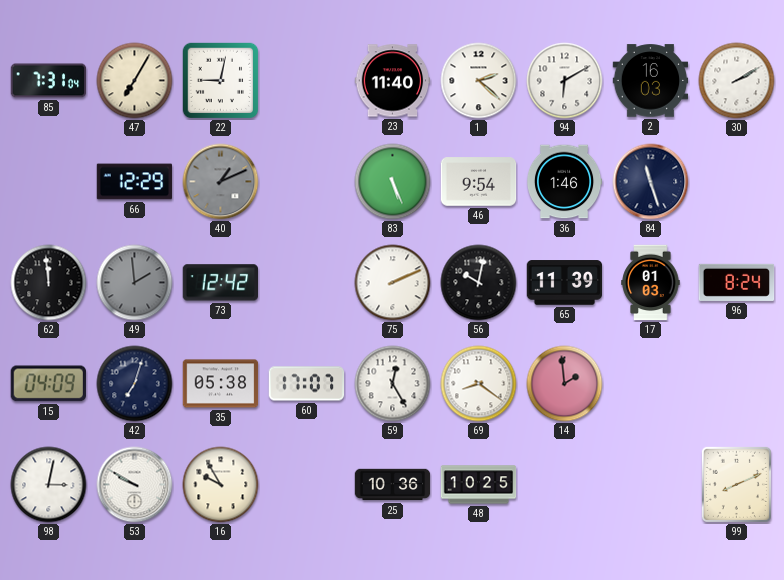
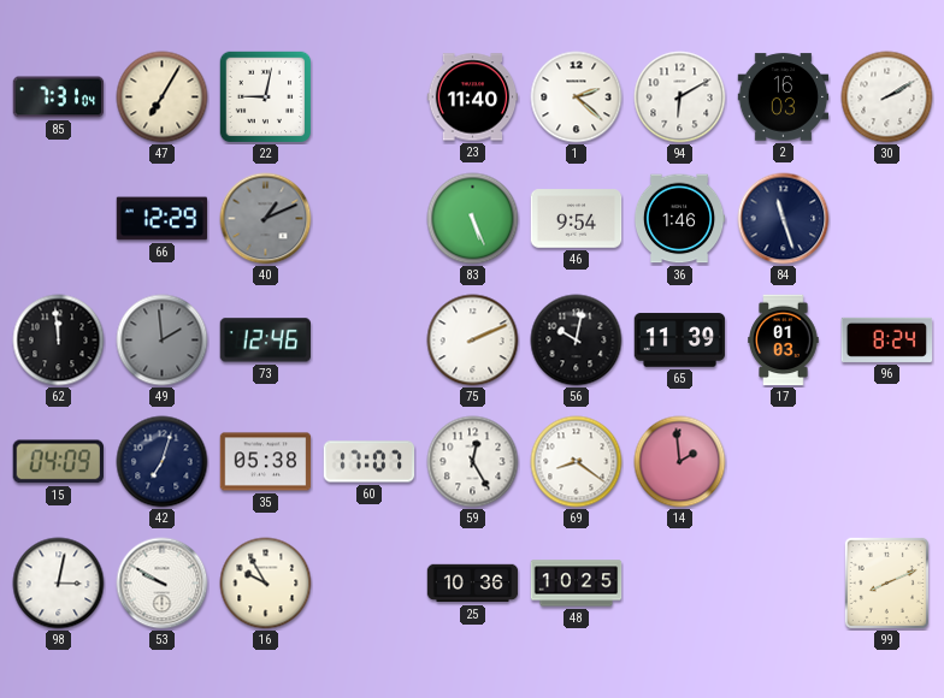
73: 12:42 -> 12:46
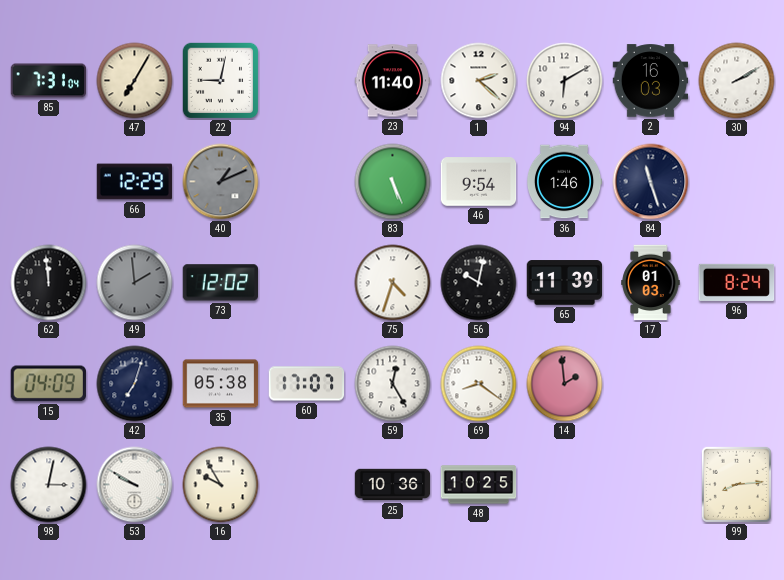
73: 12:46 -> 12:02
75: 2:11 -> 4:33
99: 8:11 -> 8:14
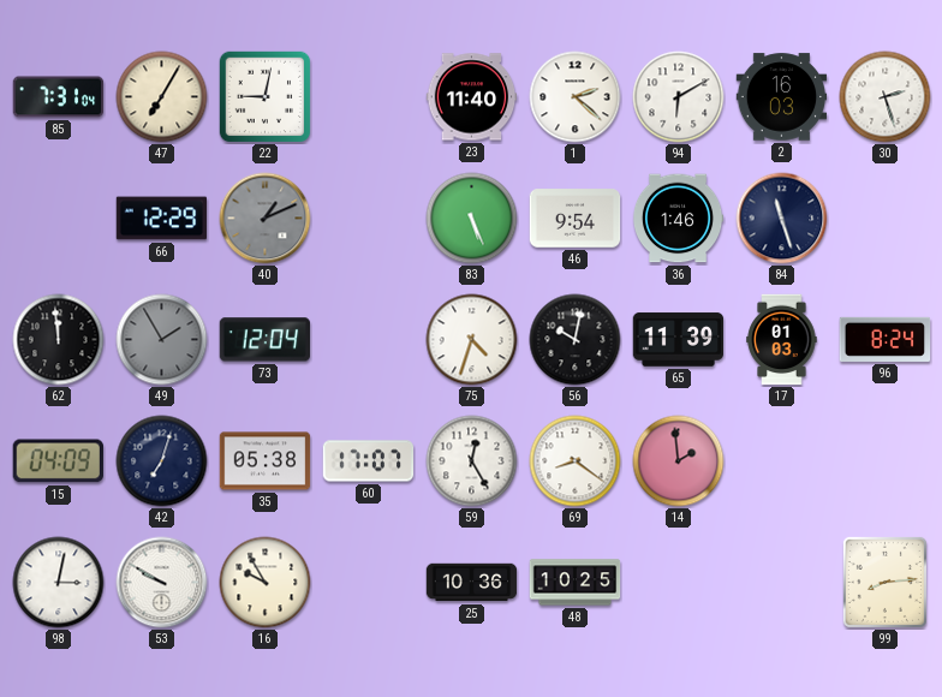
30: 2:10 -> 2:27
49: 1:59 -> 1:55
73: 12:02 -> 12:04
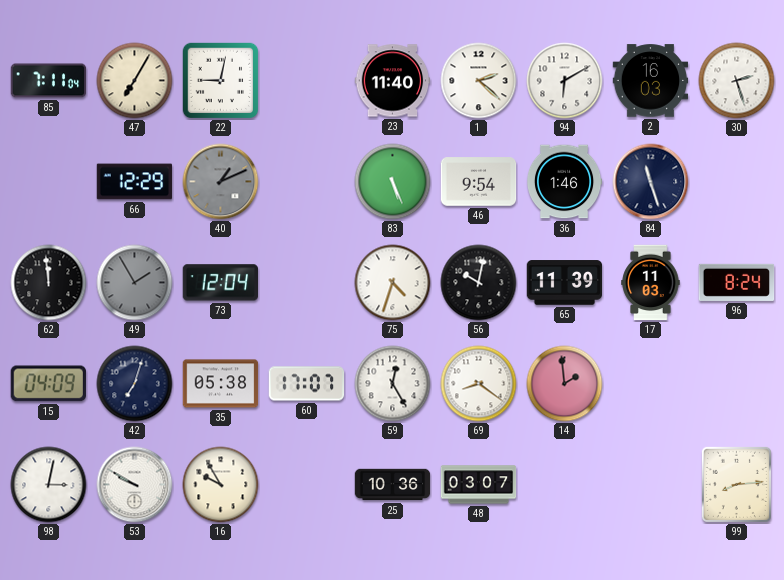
85: 7:31 -> 7:11
17: 01:03 -> 11:03
48: 10:25 -> 03:07
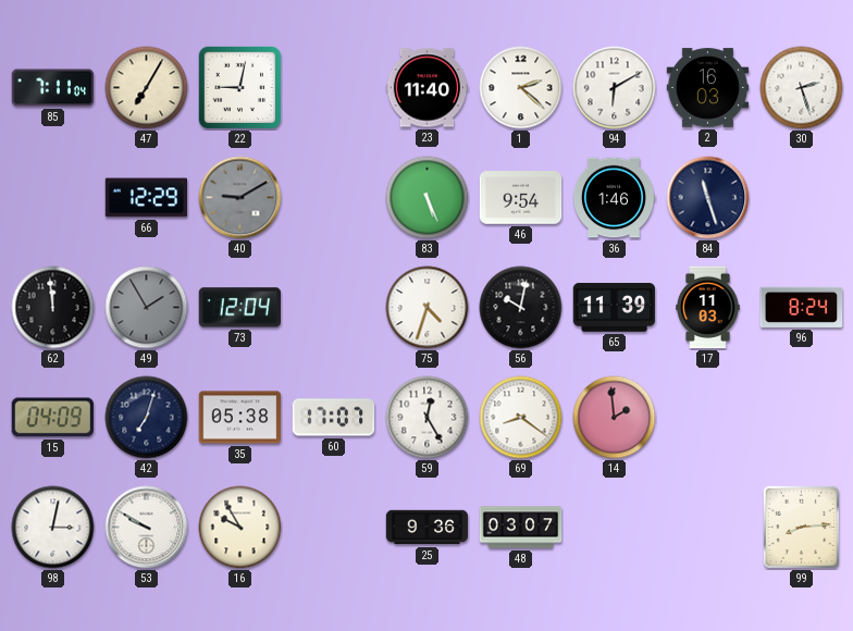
40: 1:11 -> 9:10
25: 10:36 -> 9:36
